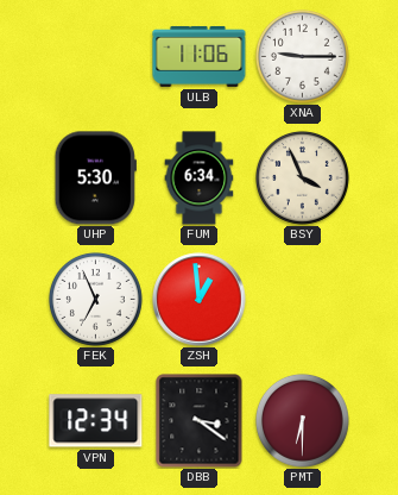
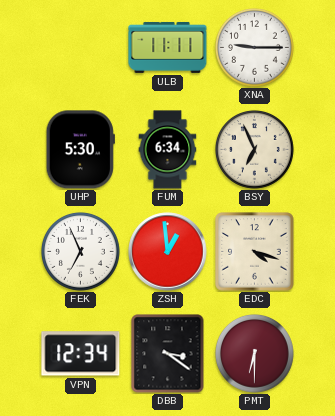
ULB: 11:06 -> 11:11
BSY: 3:56 -> 6:56
EDC: none -> 4:18
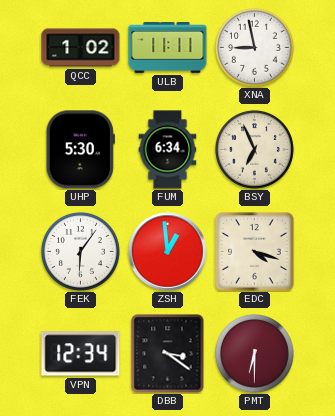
QCC: none -> 1:02
XNA: 9:15 -> 8:58
FEK: 6:56 -> 6:06
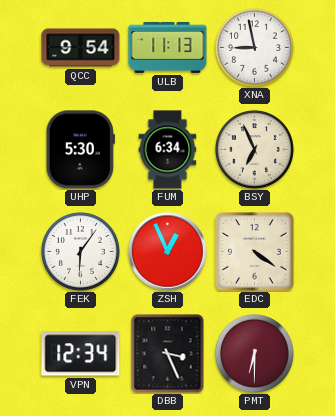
QCC: 1:02 -> 9:54
ULB: 11:11 -> 11:13
ZSH: 12:59 -> 12:56
EDC: 4:18 -> 4:21
DBB: 3:21 -> 3:26
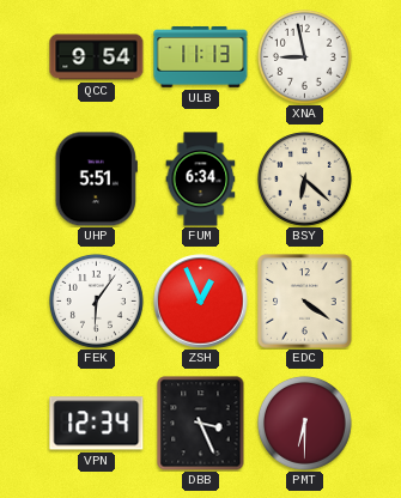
UHP: 5:30 -> 5:51
BSY: 6:56 -> 6:22
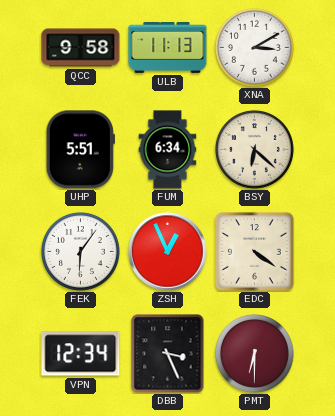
QCC: 9:54 -> 9:58
XNA: 8:58 -> 3:10
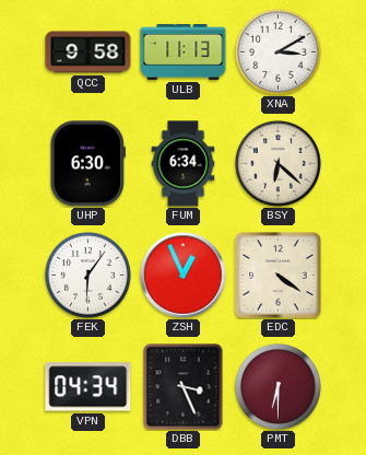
UHP: 5:51 -> 6:30
VPN: 12:34 -> 04:34
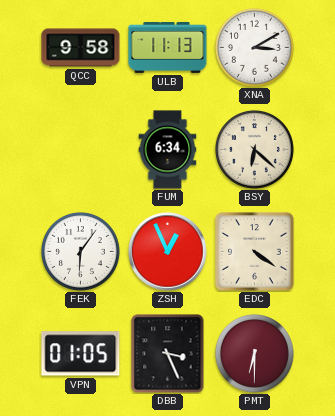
UHP: 6:30 -> none
VPN: 04:34 -> 01:05
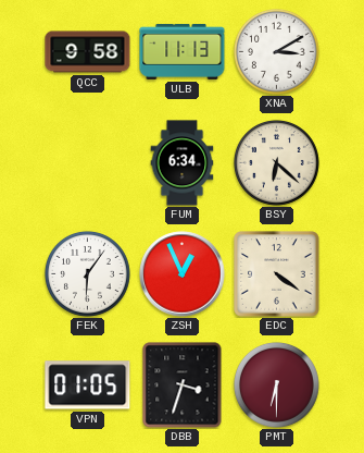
DBB: 3:26 -> 3:33
